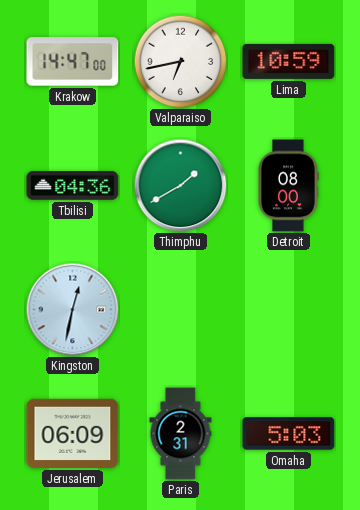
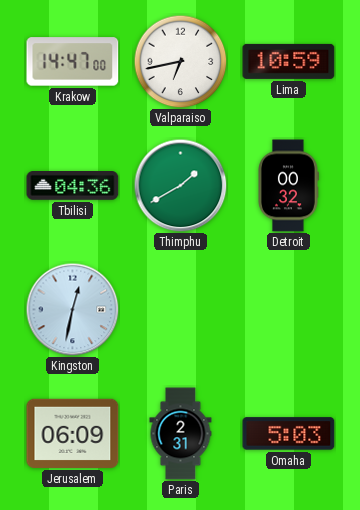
Detroit: 08:00 -> 00:32
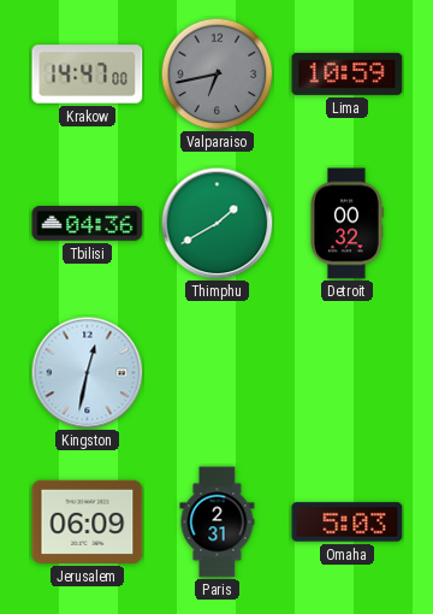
Valparaiso dial: white -> grey
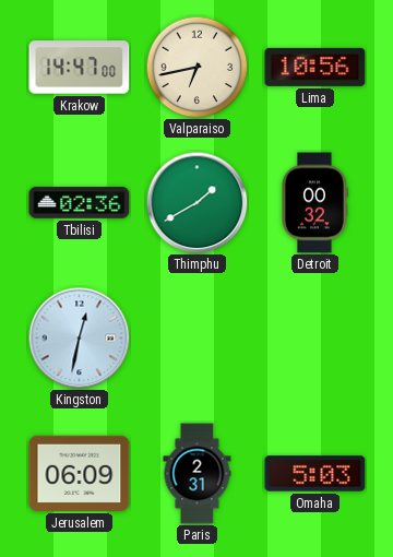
Valparaiso dial: grey -> cream
Lima: 10:59 -> 10:56
Tbilisi: 04:36 -> 02:36
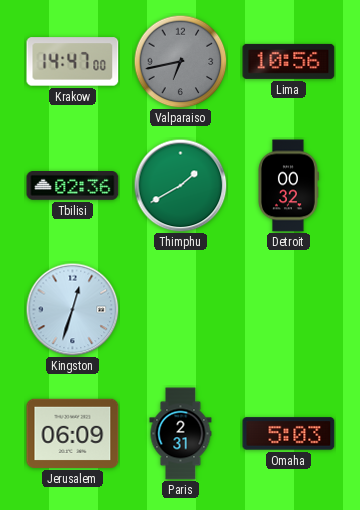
Valparaiso dial: cream -> grey
Kingston: 12:32 -> 12:33
